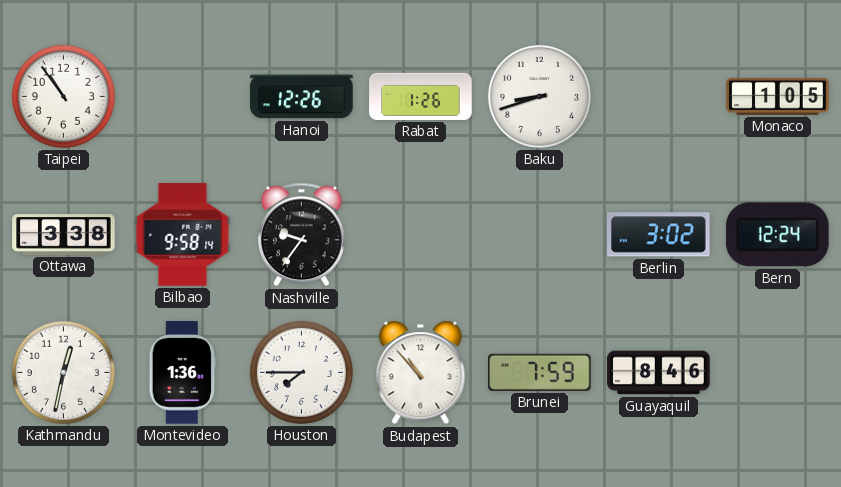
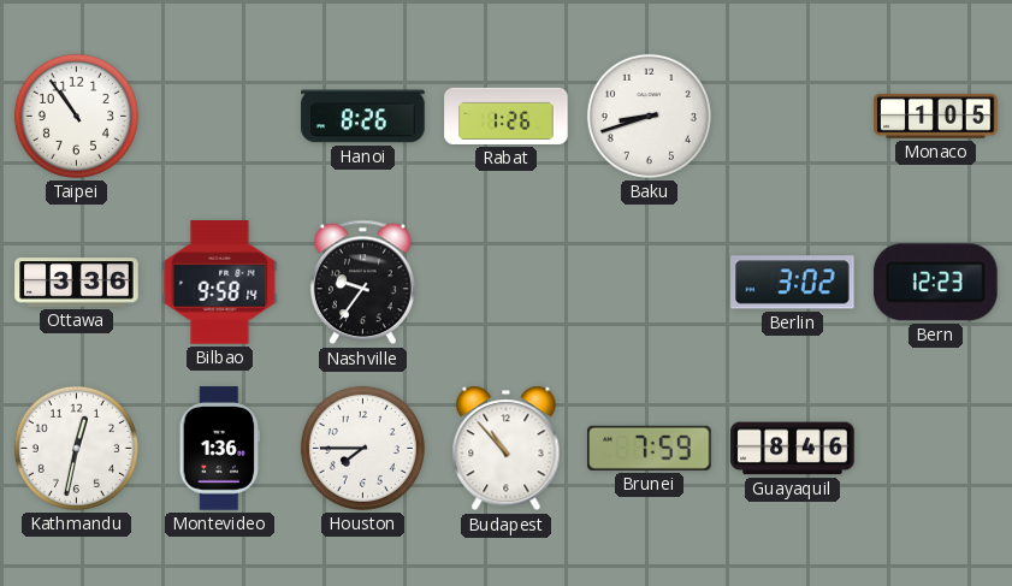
Hanoi: 12:26 -> 8:26
Ottawa: 3:38 -> 3:36
Bern: 12:24 -> 12:23
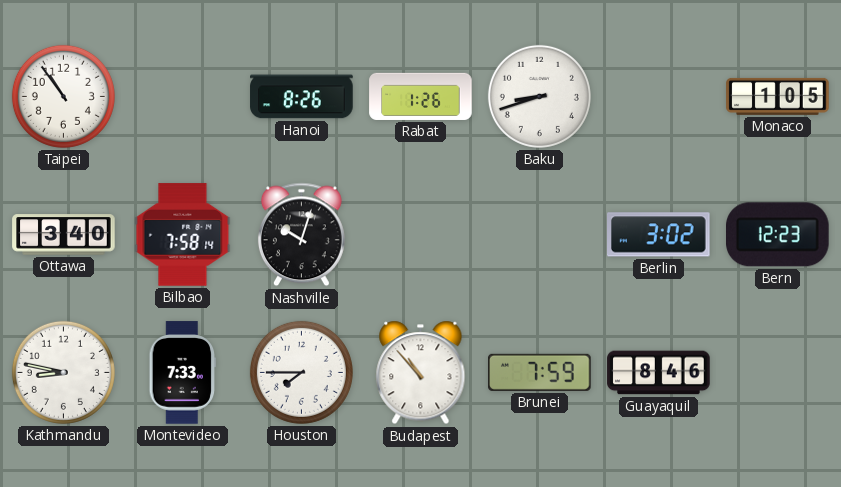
Ottawa: 3:36 -> 3:40
Bilbao: 9:58 -> 7:58
Nashville: 9:36 -> 10:03
Kathmandu: 12:32 -> 8:47
Montevideo: 1:36 -> 7:33
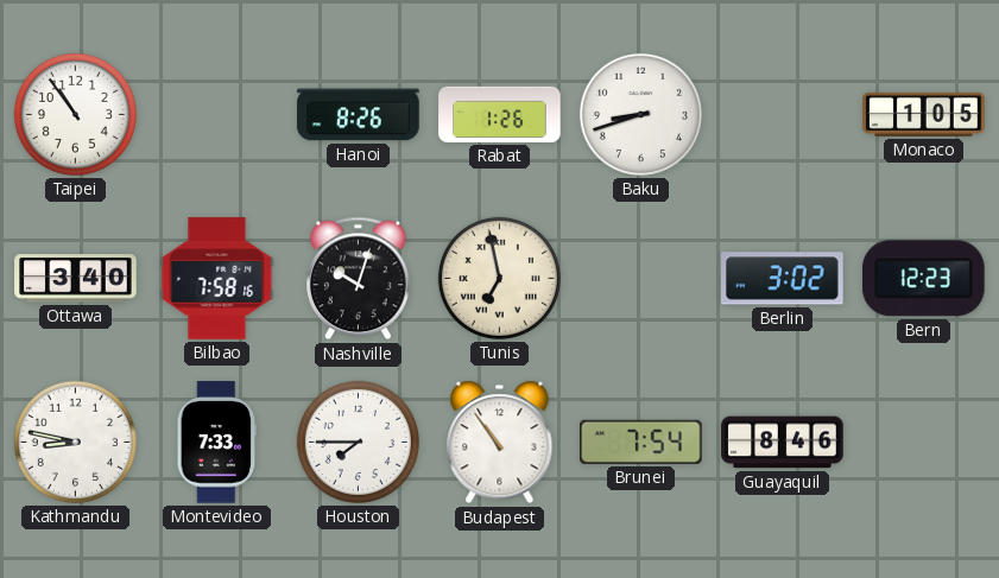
Bilbao: 7:58:14 -> 7:58:16
Tunis: none -> 6:58
Budapest: 10:53 -> 10:54
Brunei: 7:59 -> 7:54
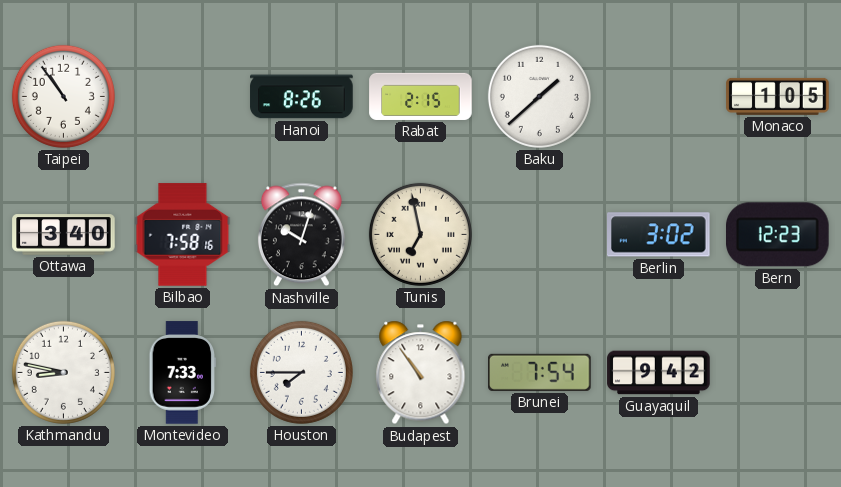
Rabat: 1:26 -> 2:15
Baku: 8:42 -> 1:38
Guayaquil: 8:46 -> 9:42
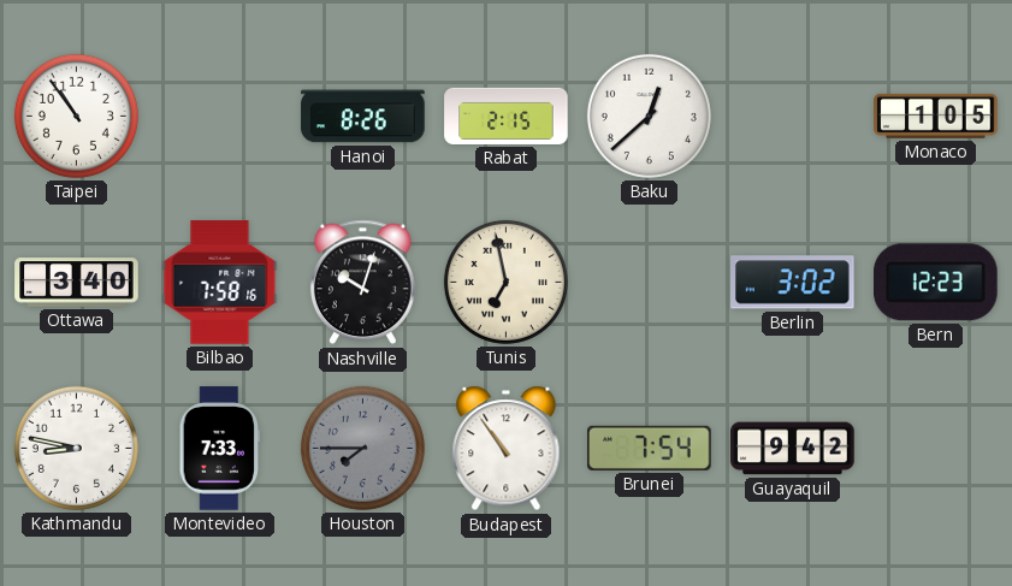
Baku: 1:38 -> 12:38
Houston dial: white -> grey
